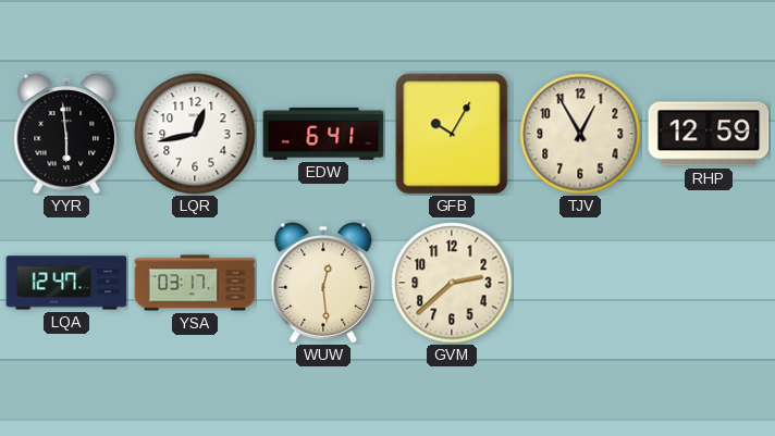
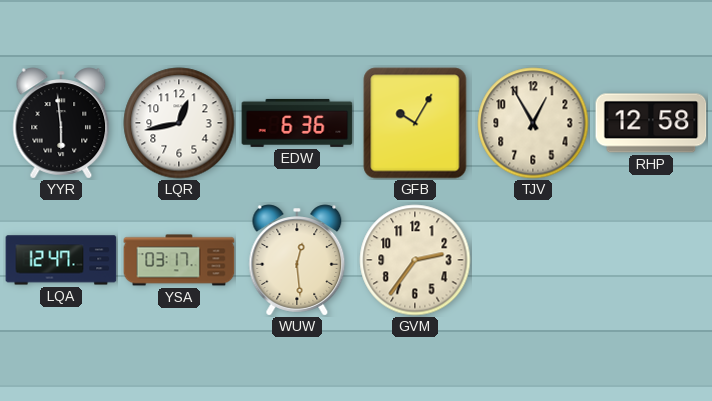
EDW: 6:41 -> 6:36
RHP: 12:59 -> 12:58
GVM: 2:38 -> 2:36
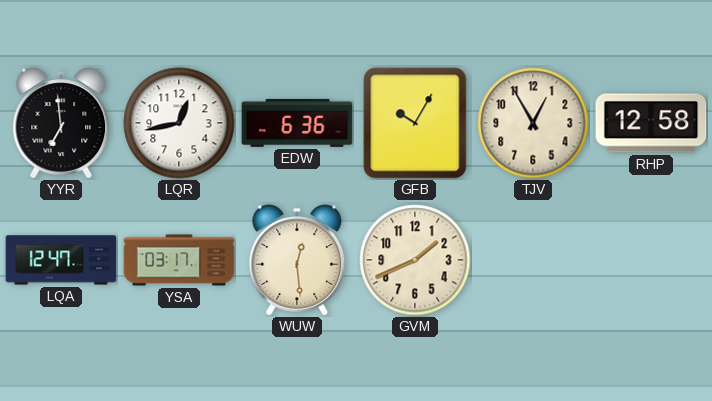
YYR: 5:59 -> 6:59
GVM: 2:36 -> 1:41
